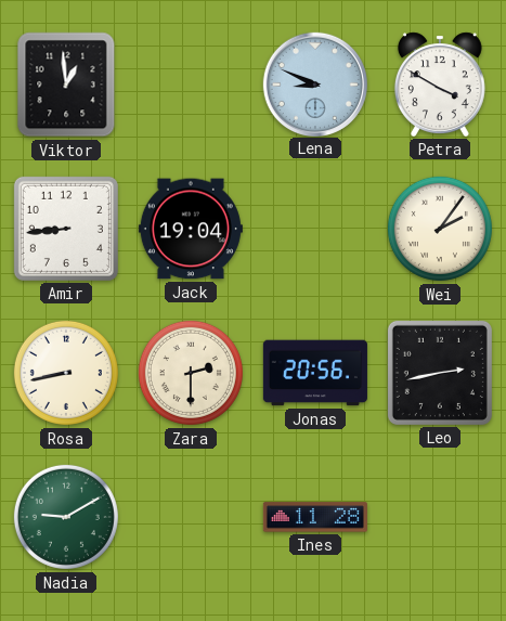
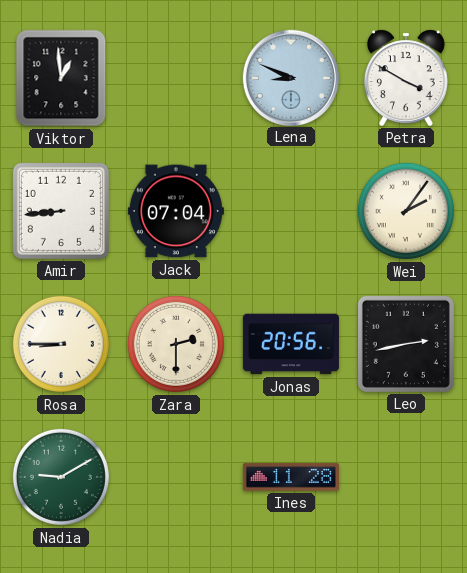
Jack: 19:04 -> 07:04
Rosa: 8:43 -> 8:45
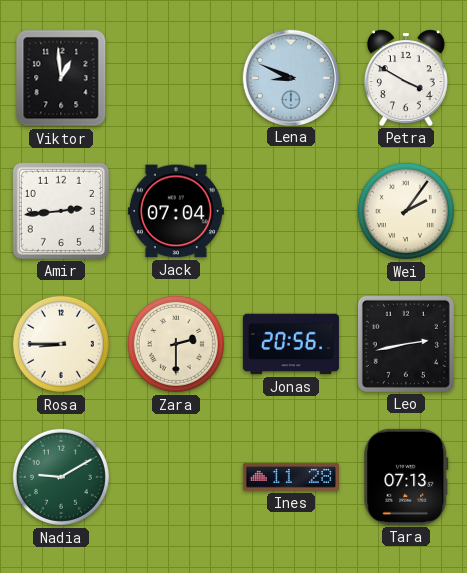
Amir: 8:44 -> 2:44
Tara: none -> 07:13
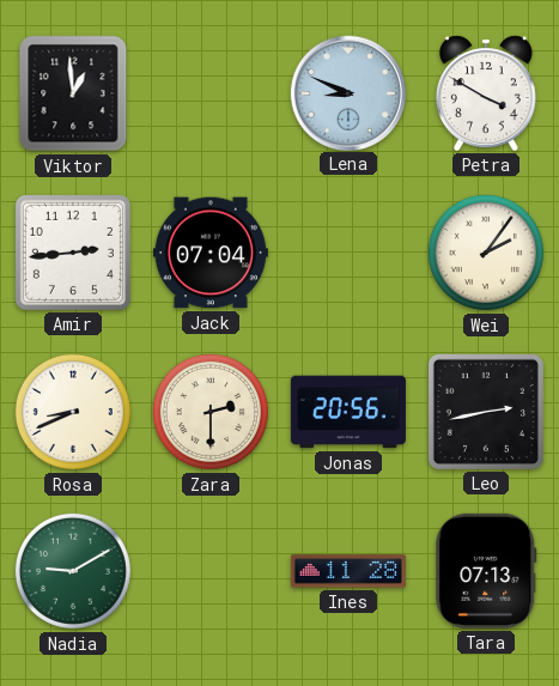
Rosa: 8:45 -> 8:41
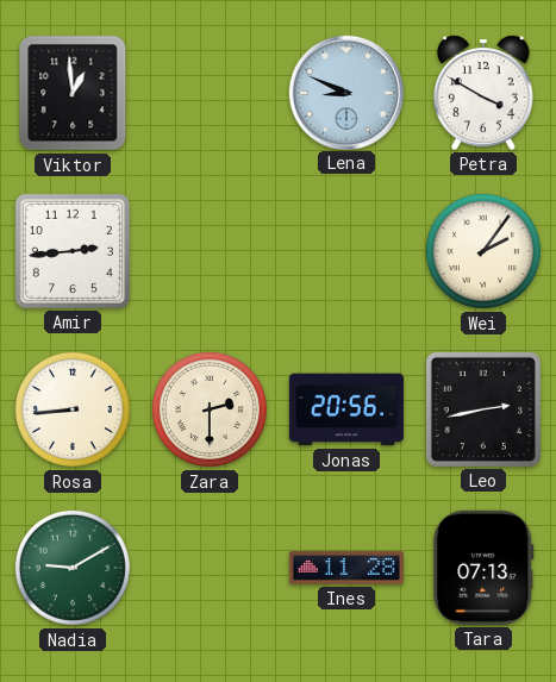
Jack: 07:04 -> none
Rosa: 8:41 -> 8:44
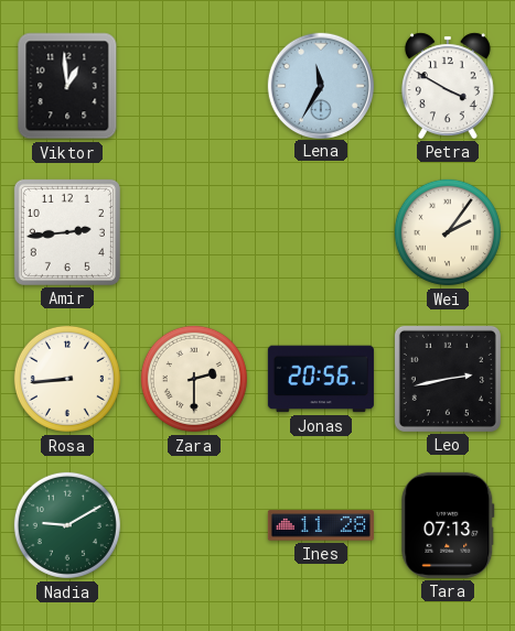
Lena: 8:49 -> 11:35
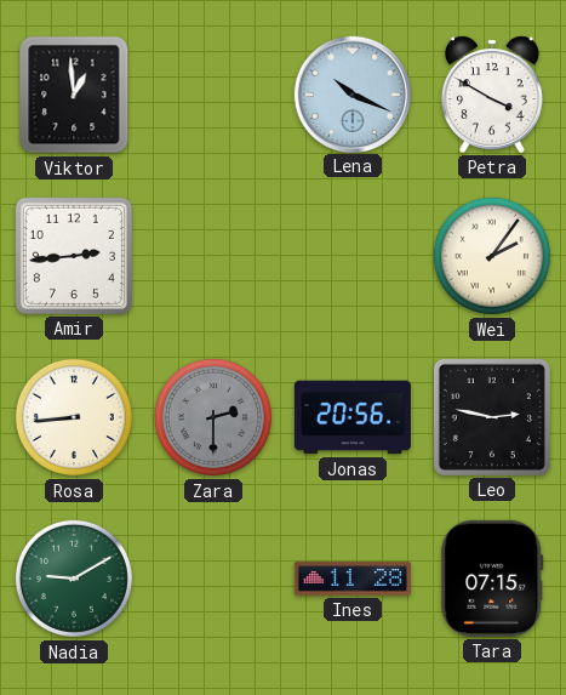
Lena: 11:35 -> 10:19
Zara dial: cream -> grey
Leo: 2:43 -> 2:47
Tara: 07:13 -> 07:15
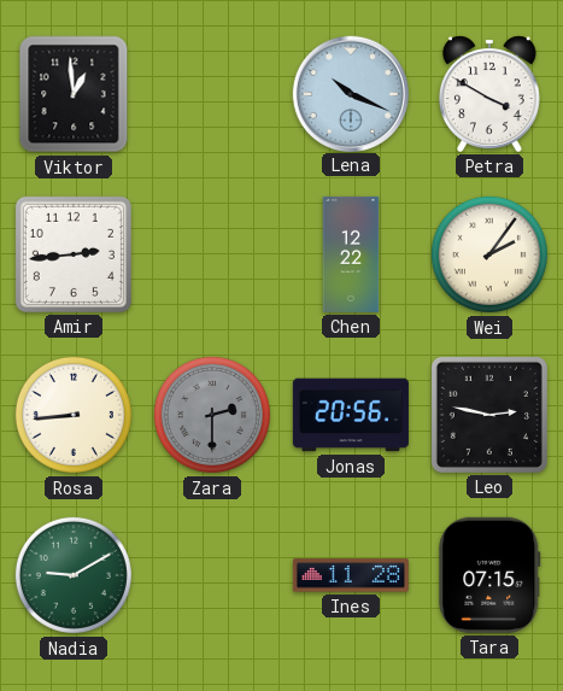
Chen: none -> 12:22
